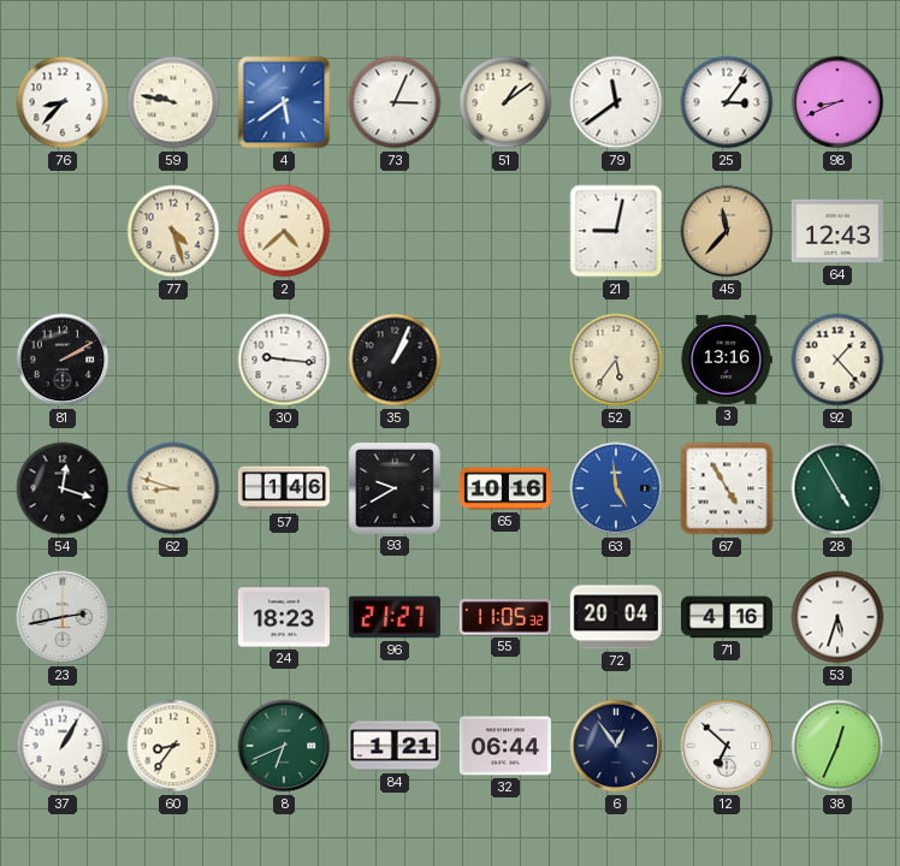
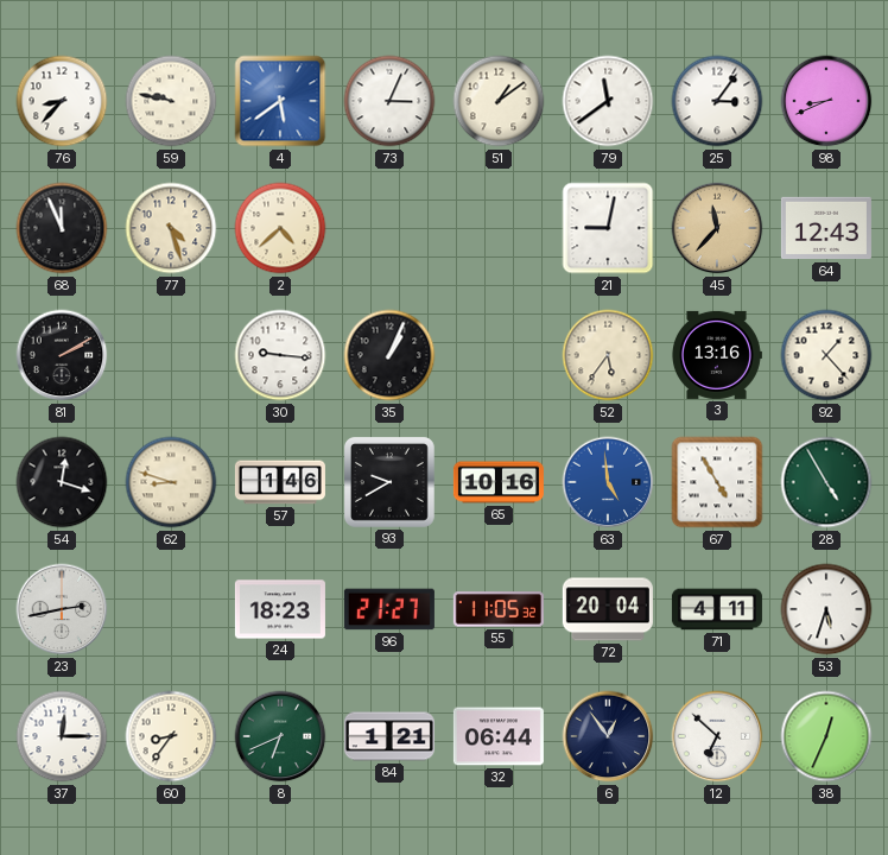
68: none -> 11:56
71: 4:16 -> 4:11
37: 1:05 -> 12:15
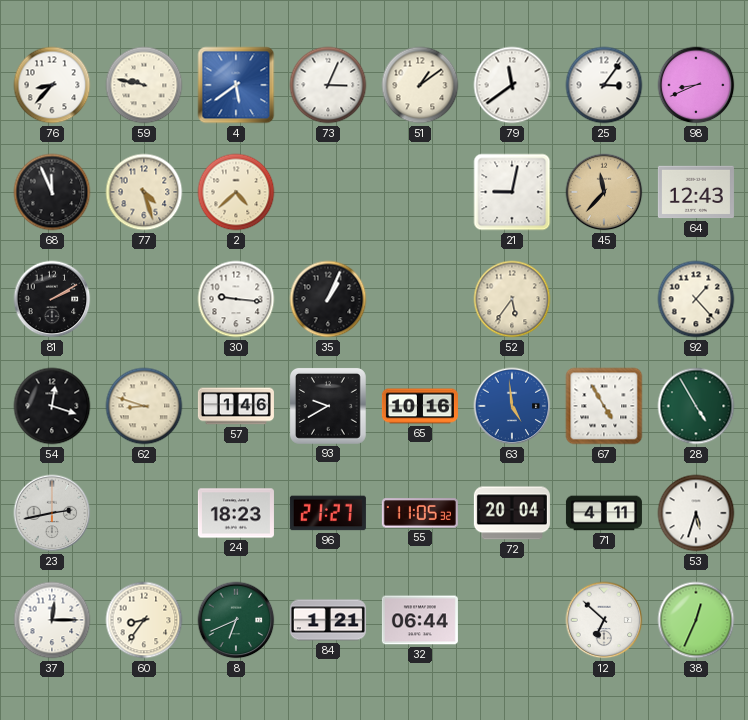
3: 13:16 -> none
6: 12:54 -> none
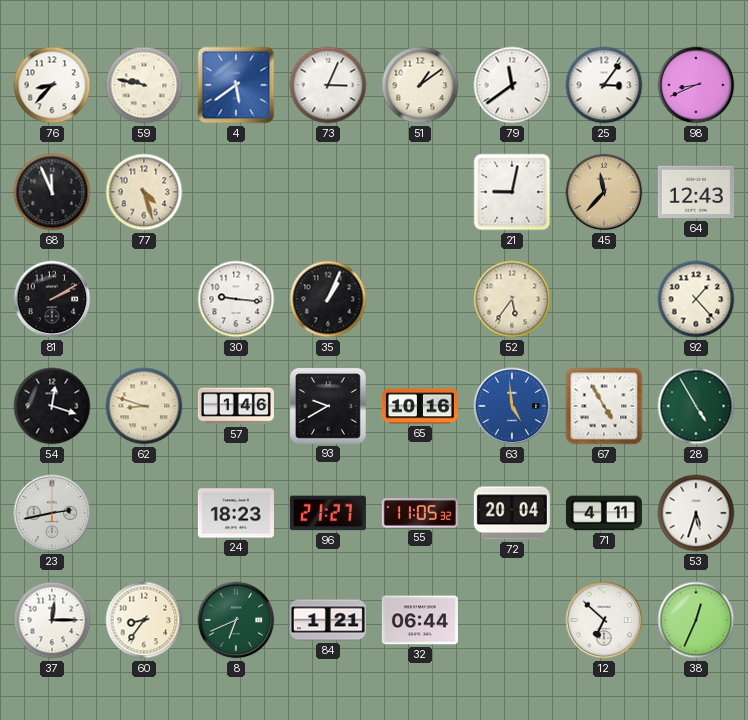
2: 4:38 -> none
